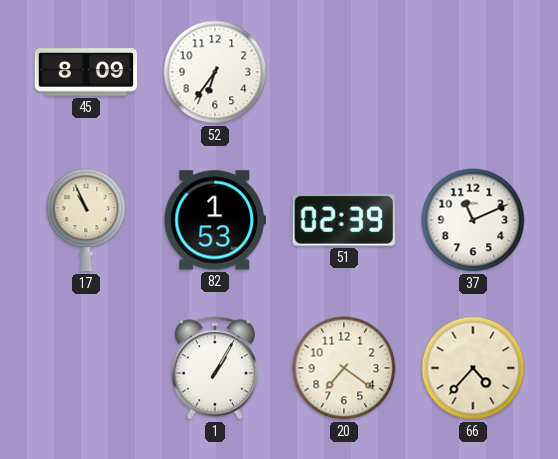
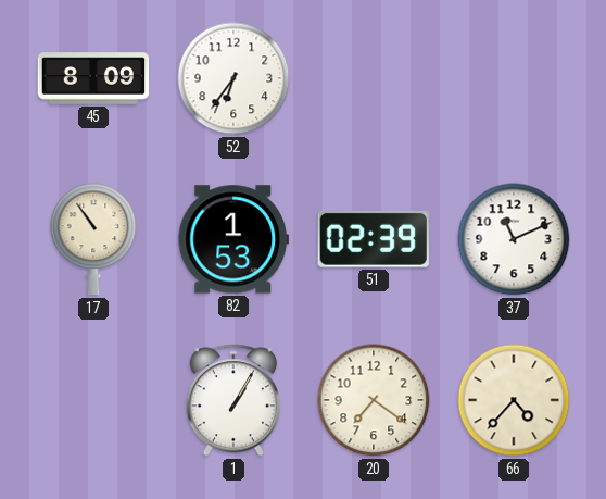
17: 10:56 -> 10:54
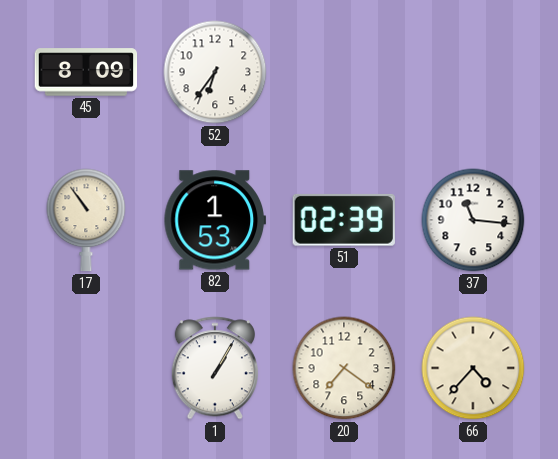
37: 11:11 -> 11:16
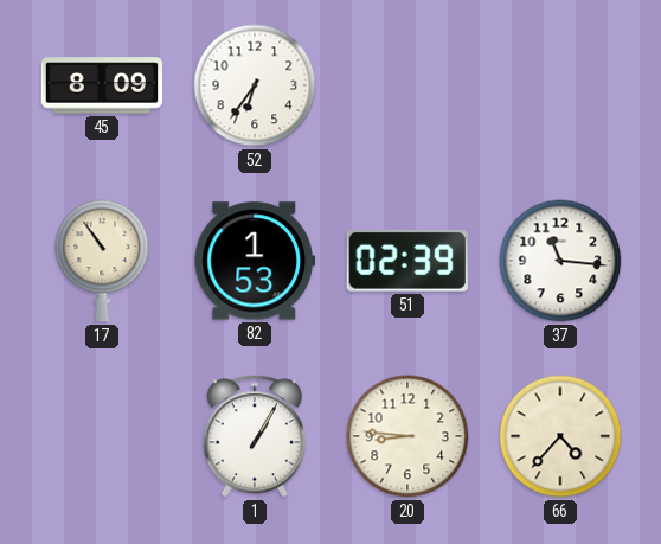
20: 7:21 -> 8:46
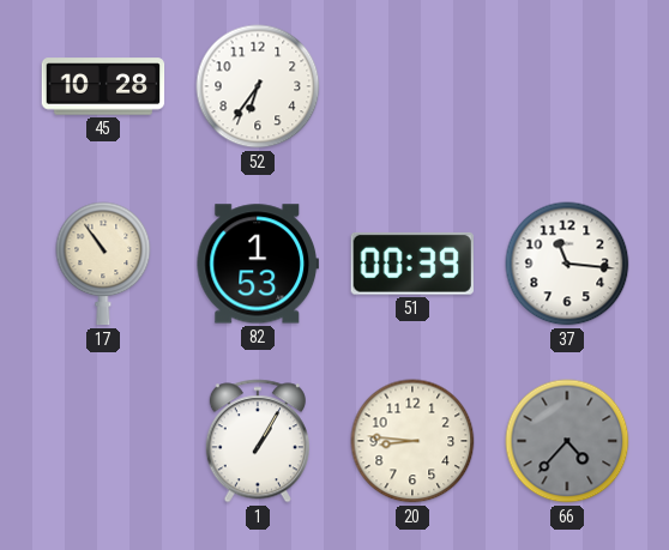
45: 8:09 -> 10:28
51: 02:39 -> 00:39
66 dial: cream -> grey
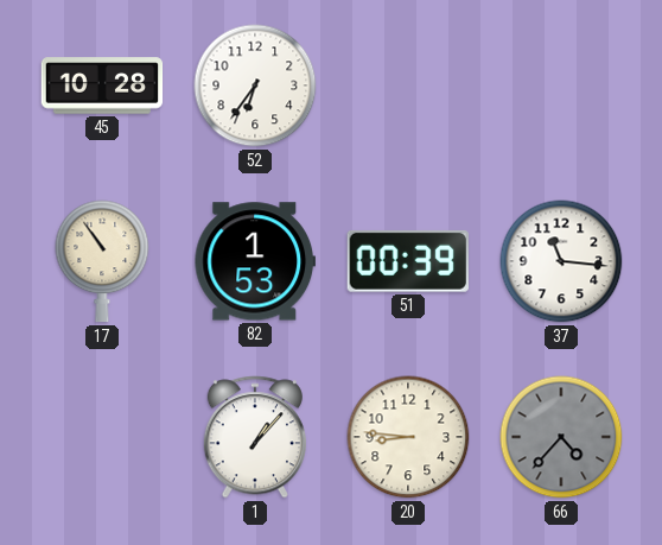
1: 1:05 -> 1:07
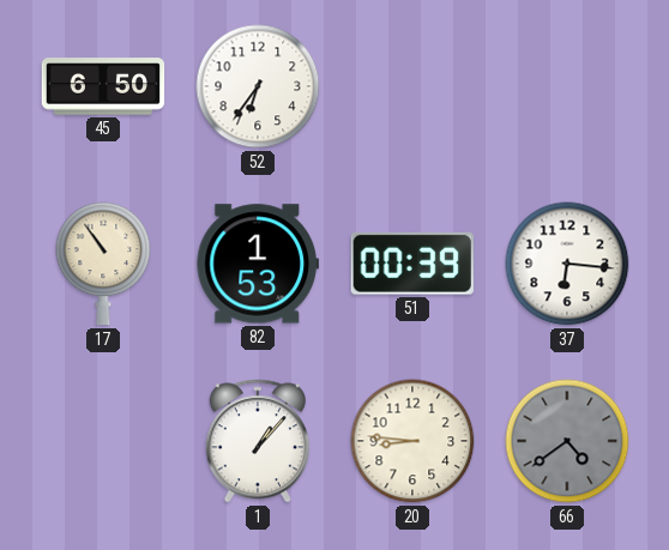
45: 10:28 -> 6:50
37: 11:16 -> 6:16
66: 4:37 -> 4:39
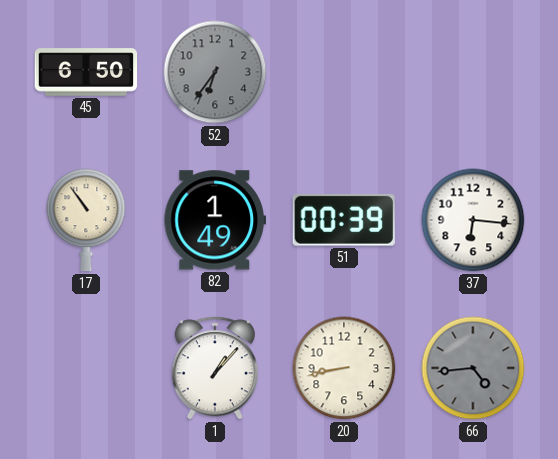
52 dial: white -> grey
82: 1:53 -> 1:49
20: 8:46 -> 8:43
66: 4:39 -> 4:44
